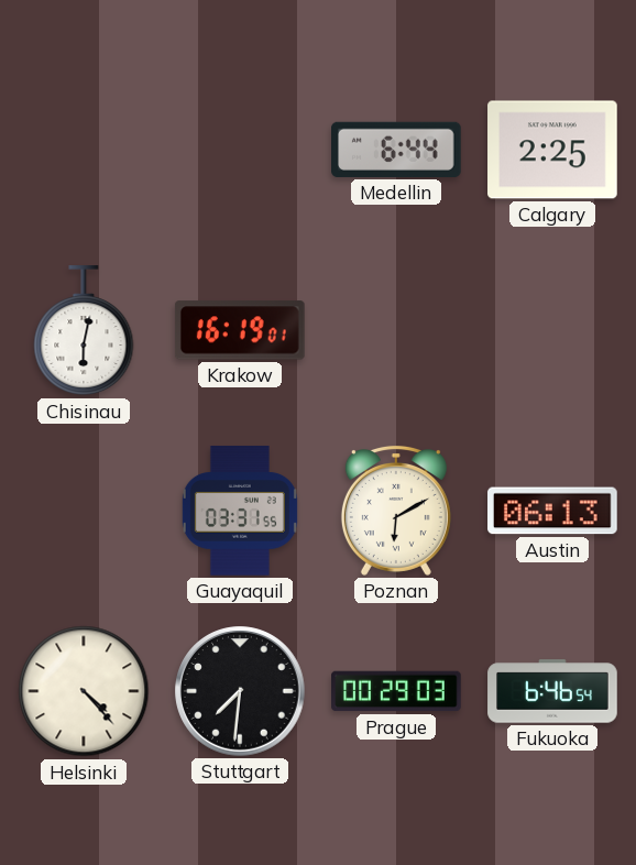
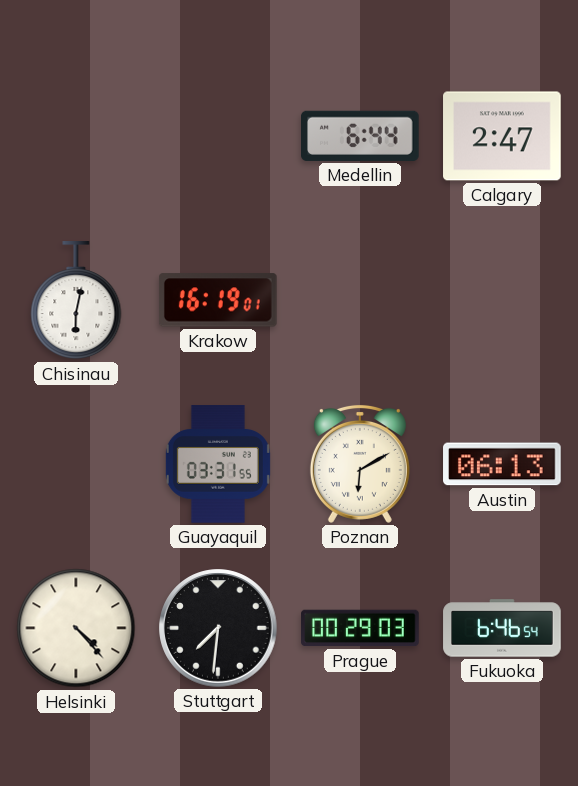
Calgary: 2:25 -> 2:47
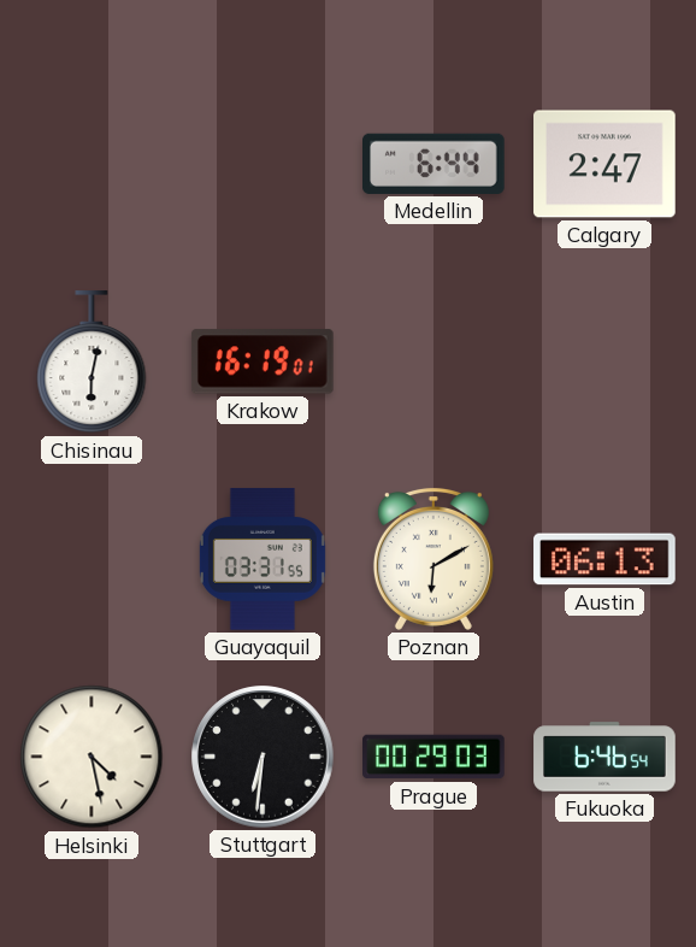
Helsinki: 4:23 -> 4:28
Stuttgart: 7:31 -> 6:31
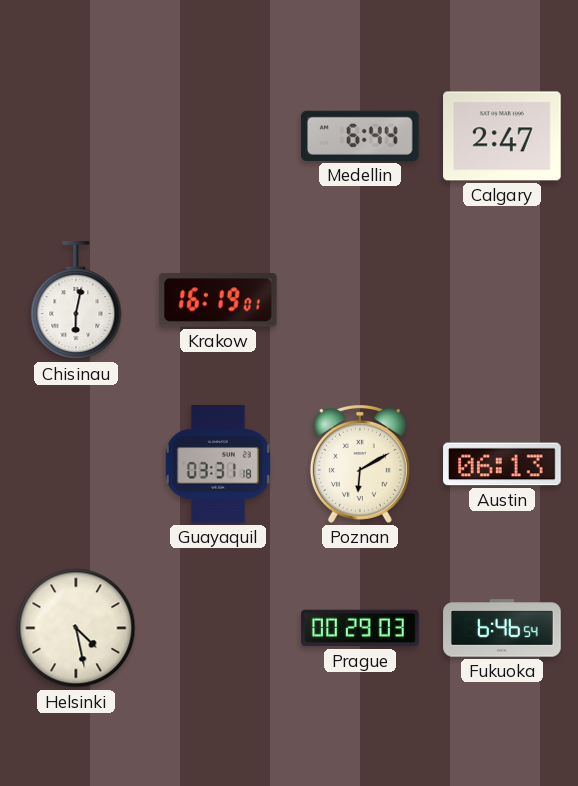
Guayaquil: 03:31:55 -> 03:31:18
Stuttgart: 6:31 -> none
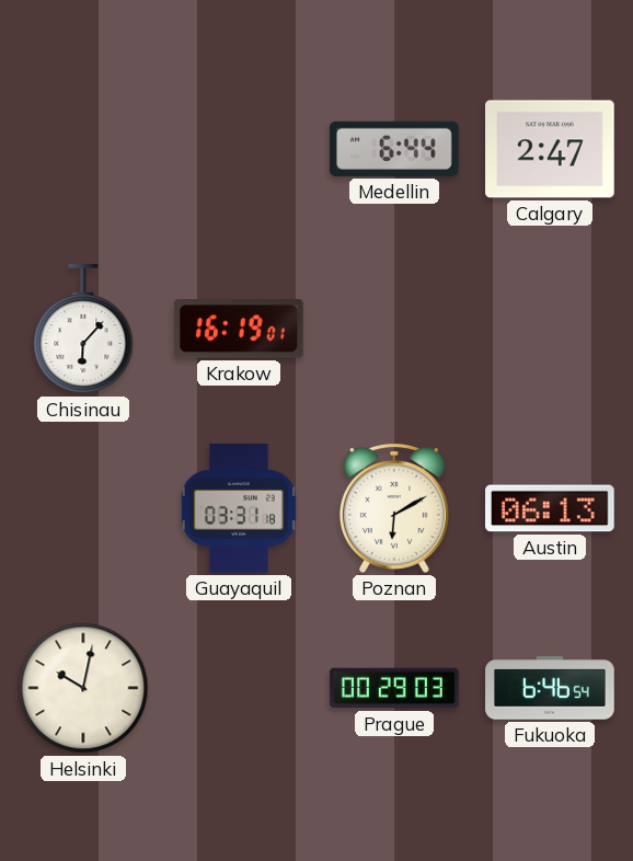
Chisinau: 6:02 -> 6:07
Helsinki: 4:28 -> 10:02
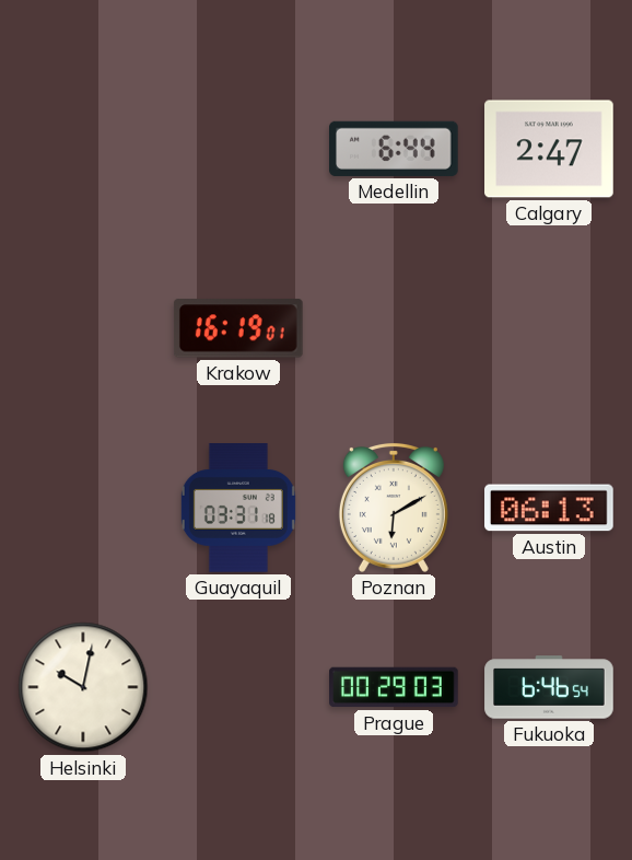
Chisinau: 6:07 -> none
